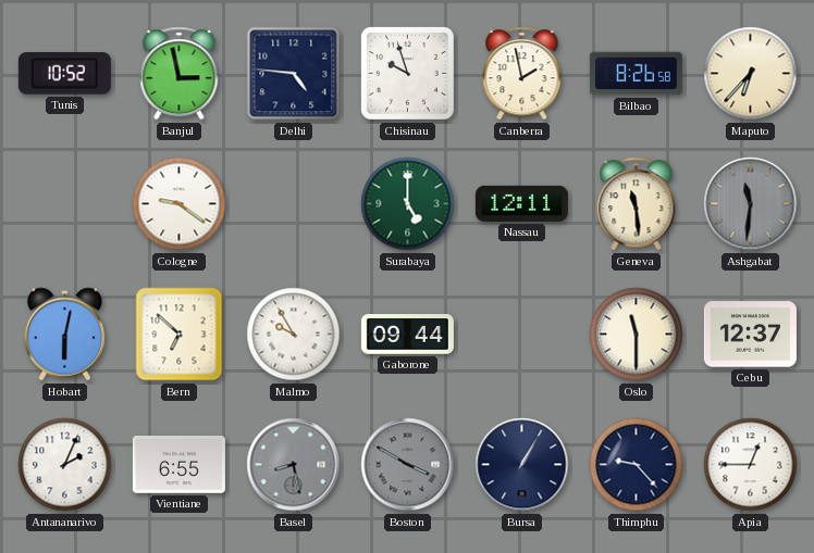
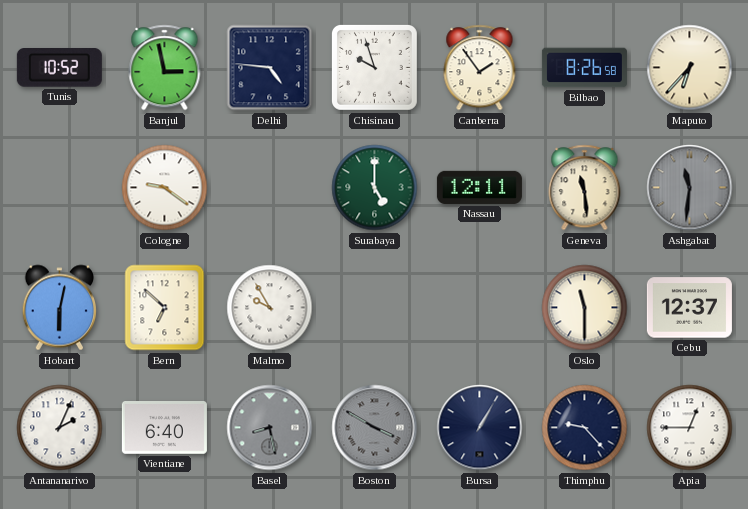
Canberra: 1:58 -> 1:54
Gaborone: 09:44 -> none
Vientiane: 6:55 -> 6:40
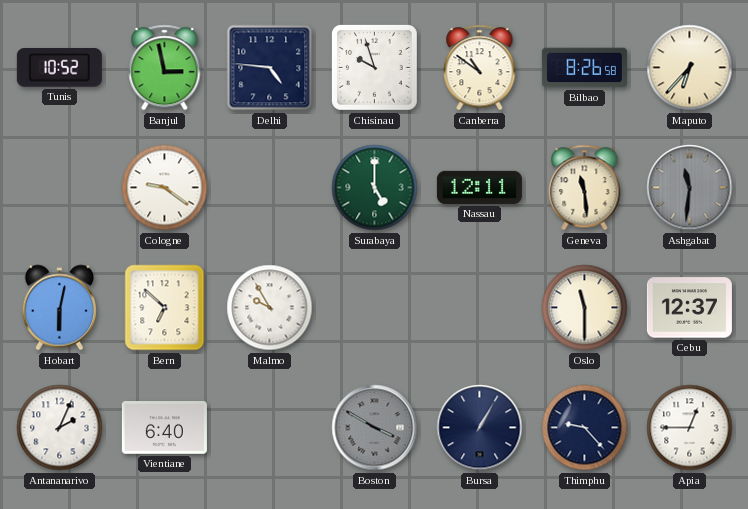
Canberra: 1:54 -> 10:51
Basel: 8:28 -> none
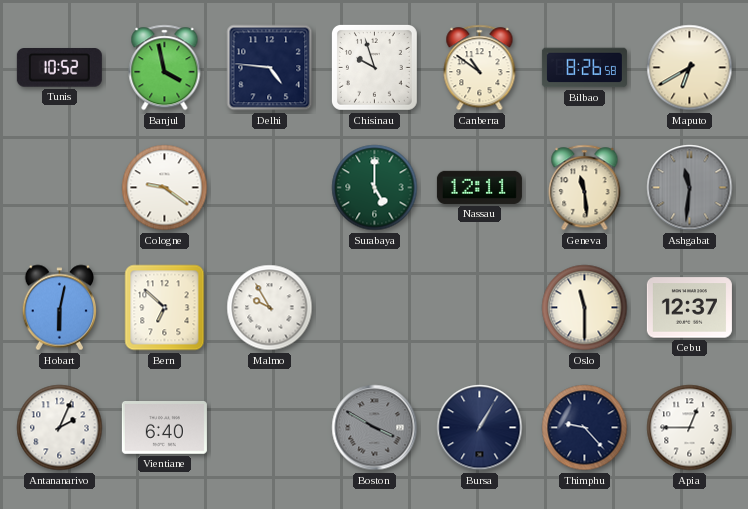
Banjul: 2:58 -> 3:58
Maputo: 6:37 -> 6:40
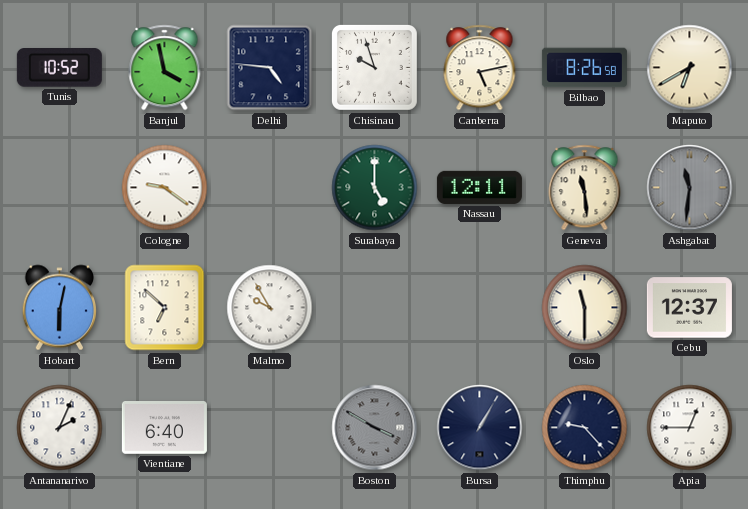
Canberra: 10:51 -> 5:13
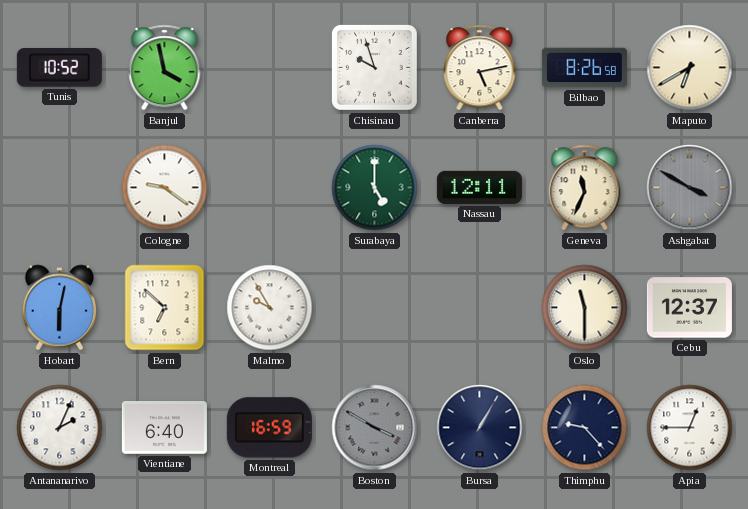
Delhi: 4:46 -> none
Geneva: 11:29 -> 11:34
Ashgabat: 11:31 -> 3:50
Montreal: none -> 16:59
